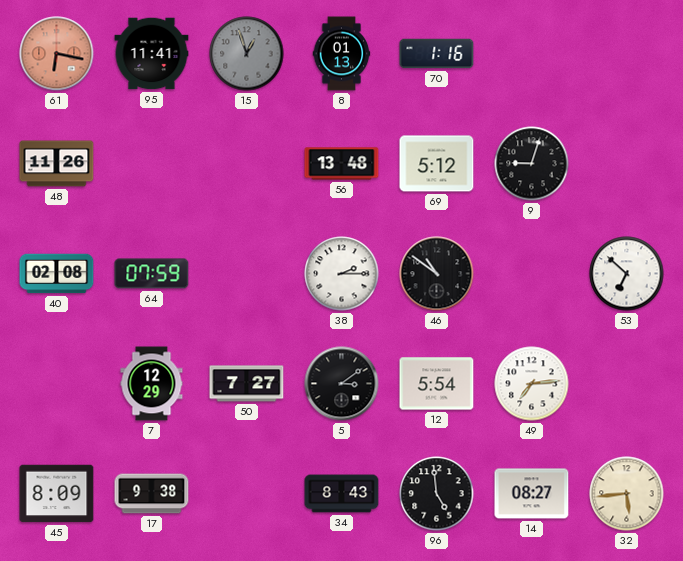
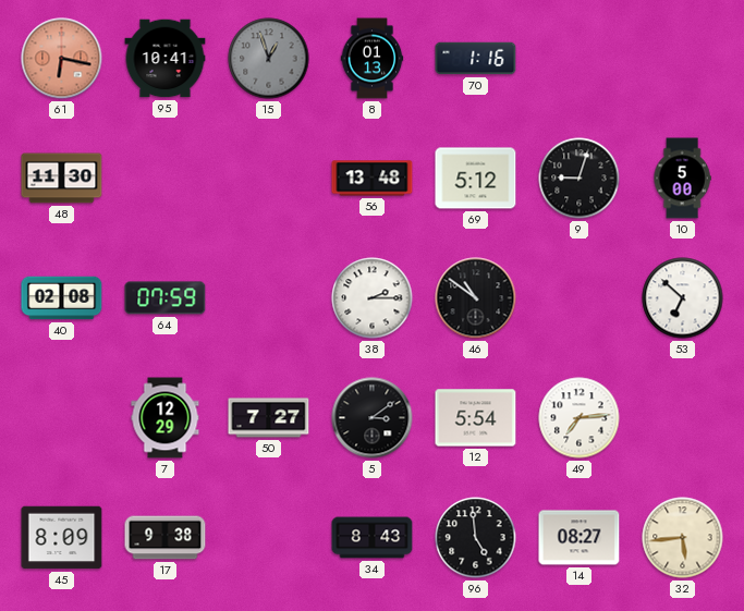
95: 11:41 -> 10:41
48: 11:26 -> 11:30
10: none -> 5:00
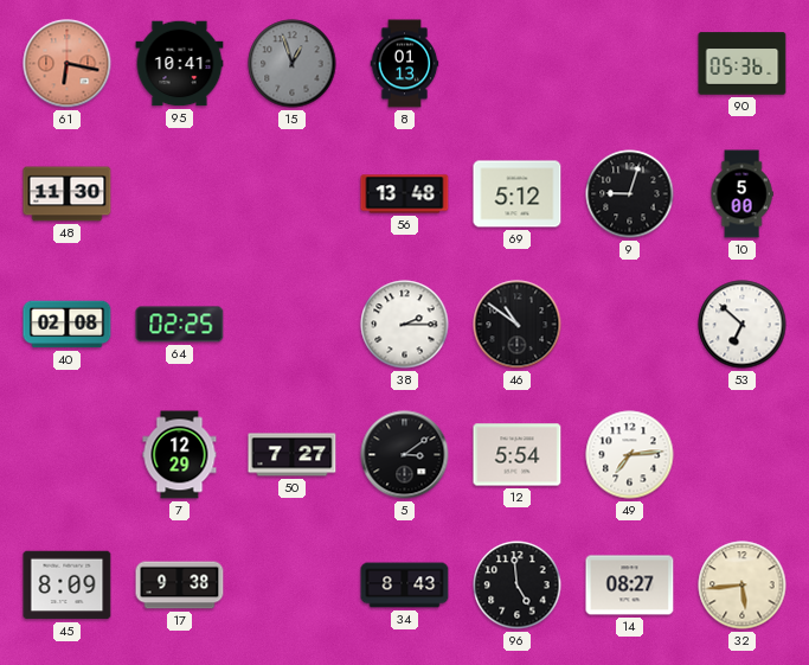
70: 1:16 -> none
90: none -> 05:36
64: 07:59 -> 02:25
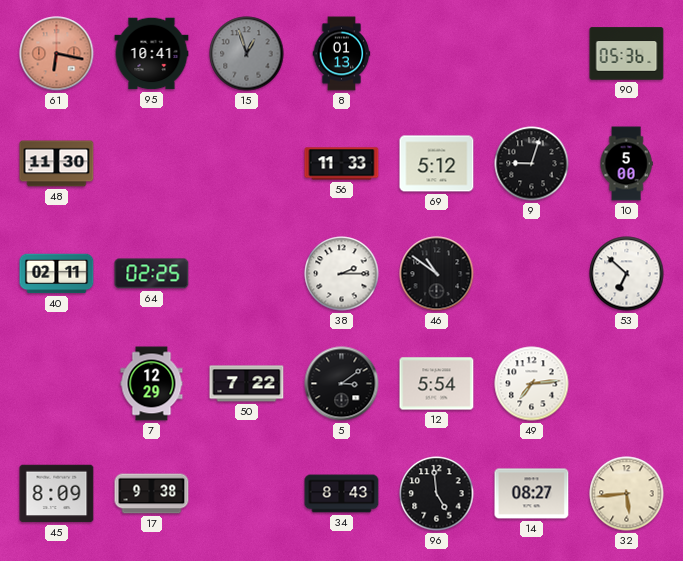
56: 13:48 -> 11:33
40: 02:08 -> 02:11
50: 7:27 -> 7:22
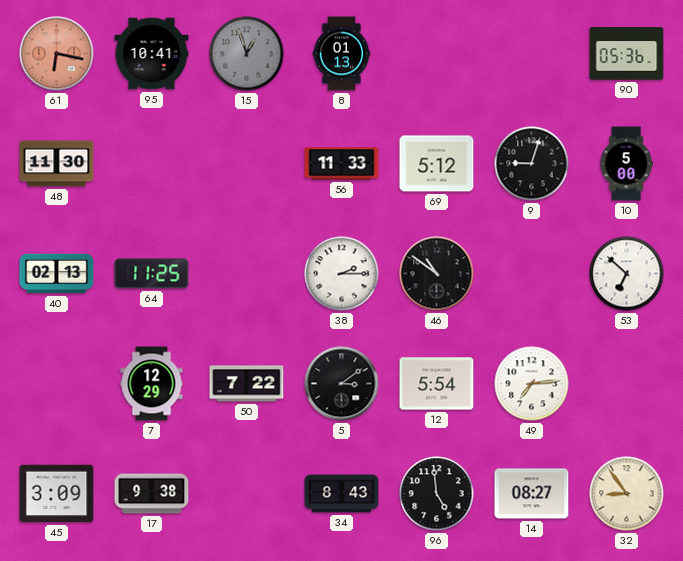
40: 02:11 -> 02:13
64: 02:25 -> 11:25
45: 8:09 -> 3:09
32: 5:44 -> 8:54
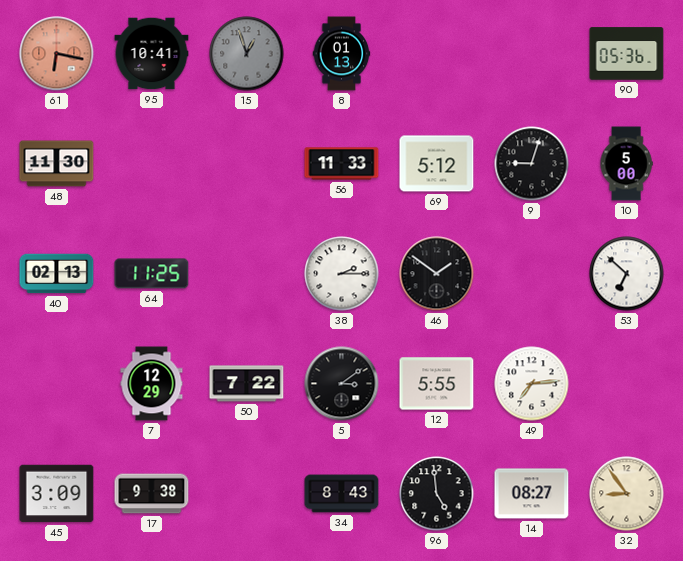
46: 10:51 -> 1:51
12: 5:54 -> 5:55
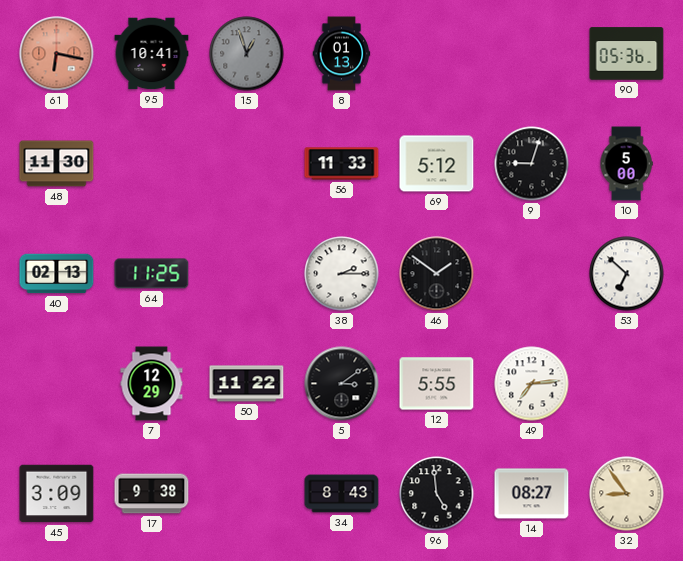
50: 7:22 -> 11:22
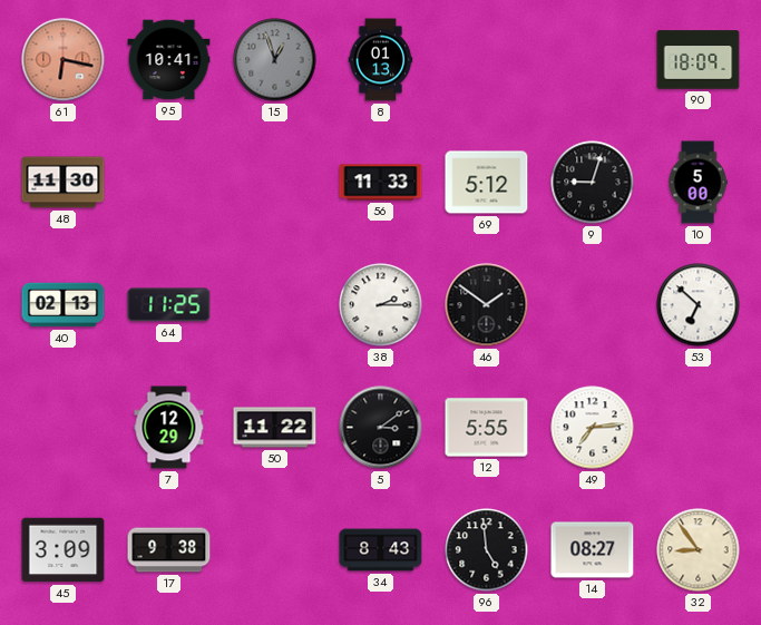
90: 05:36 -> 18:09
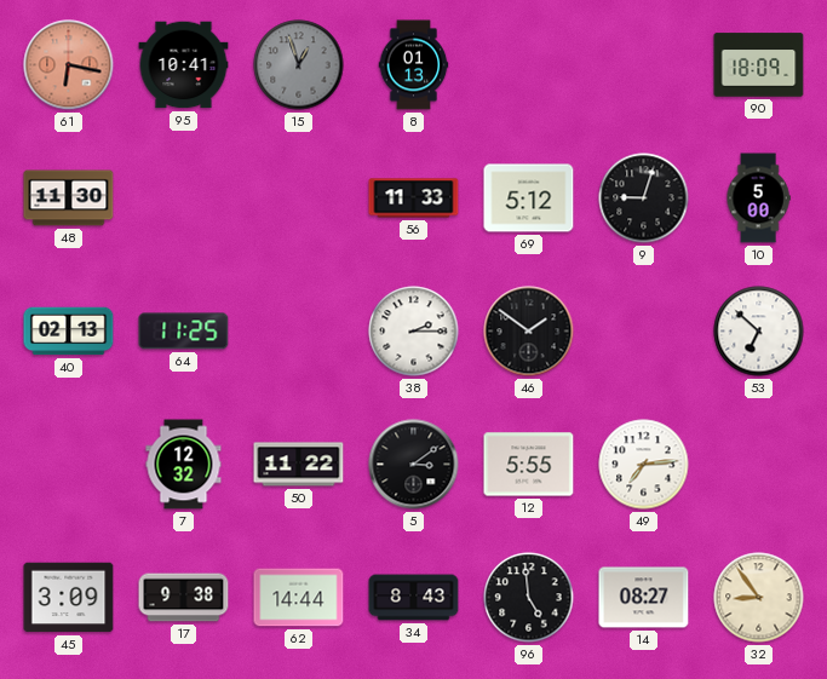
7: 12:29 -> 12:32
62: none -> 14:44
